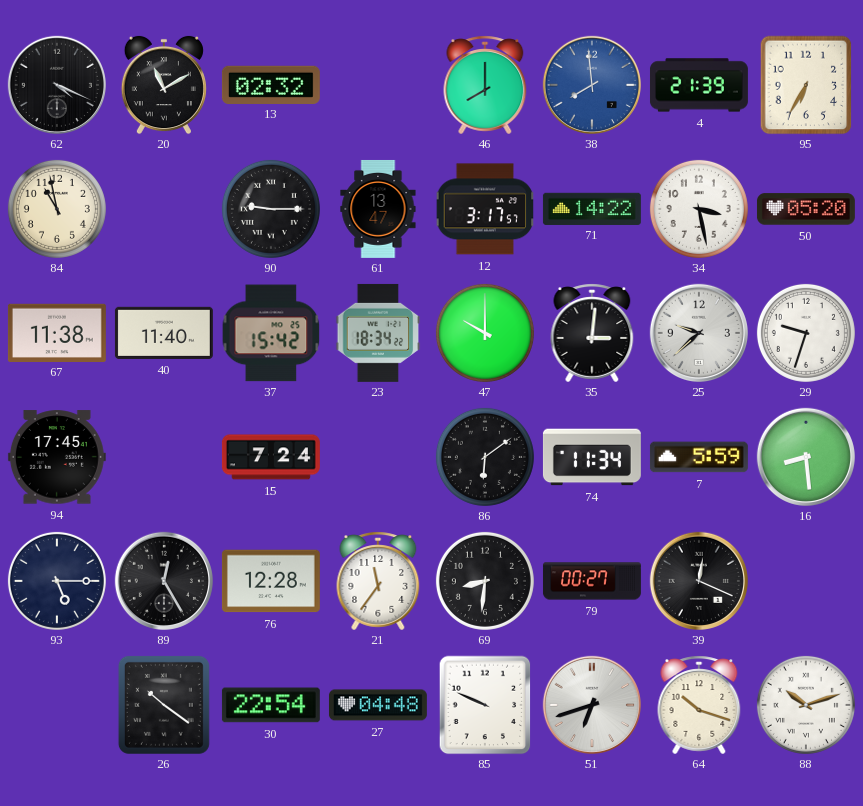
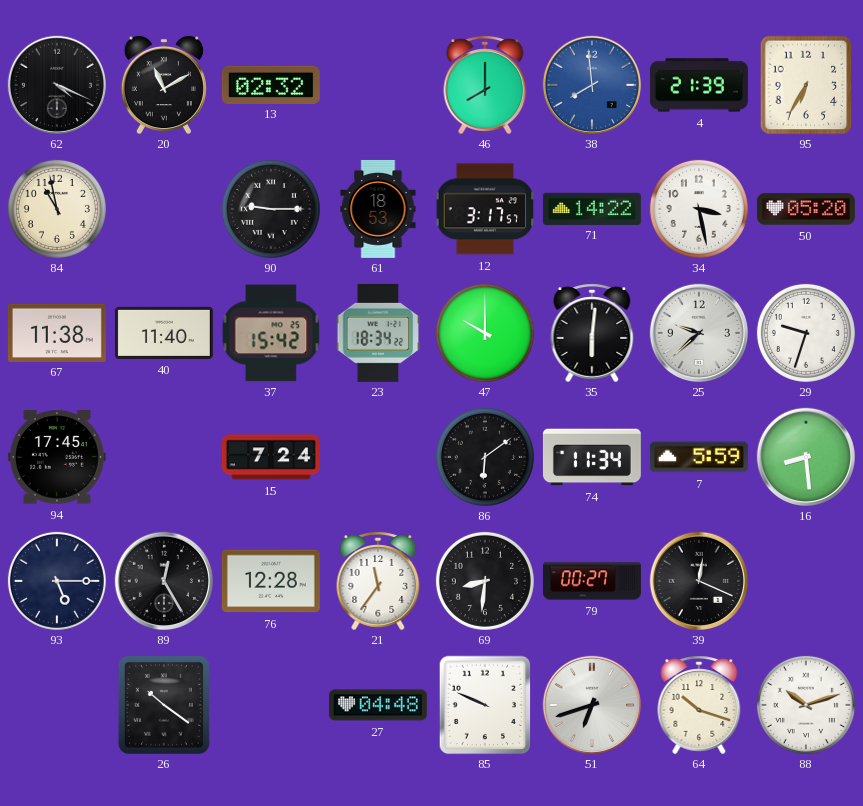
61: 13:47 -> 18:53
35: 3:01 -> 6:01
30: 22:54 -> none
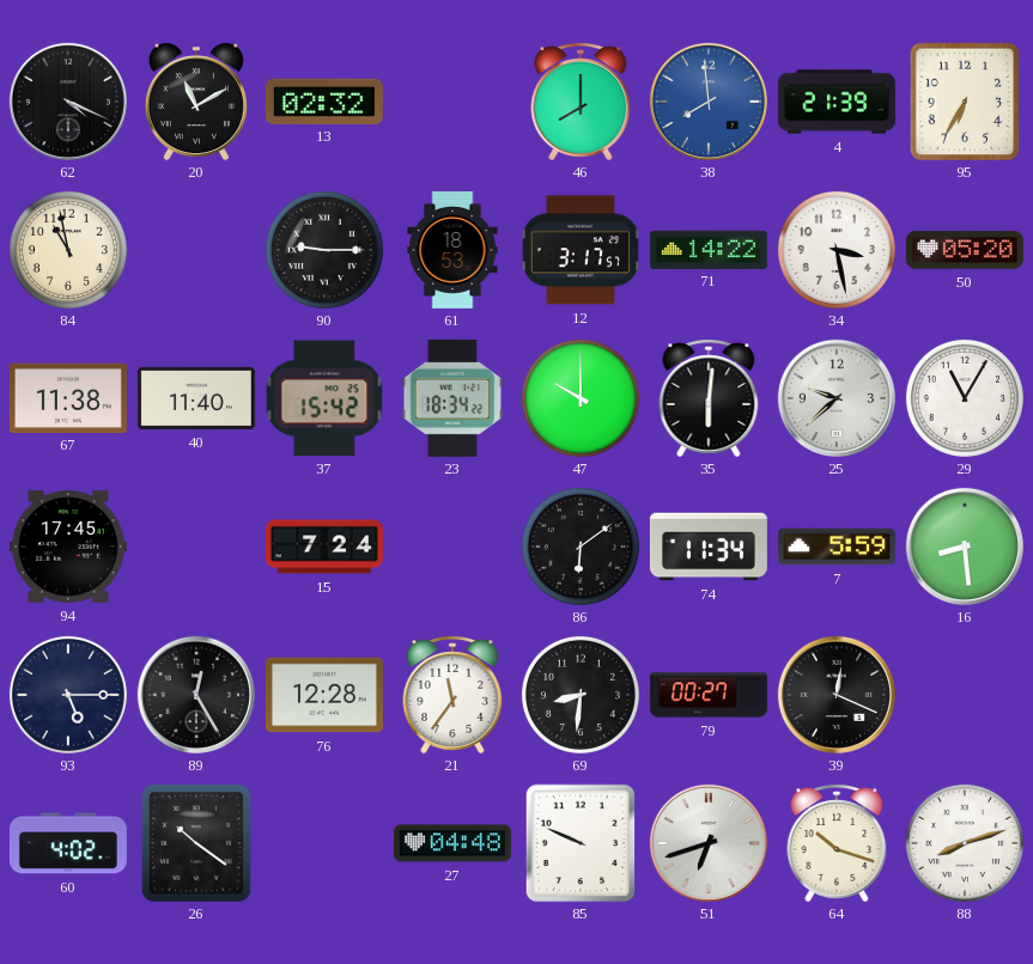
29: 9:33 -> 11:05
60: none -> 4:02
88: 10:12 -> 8:12
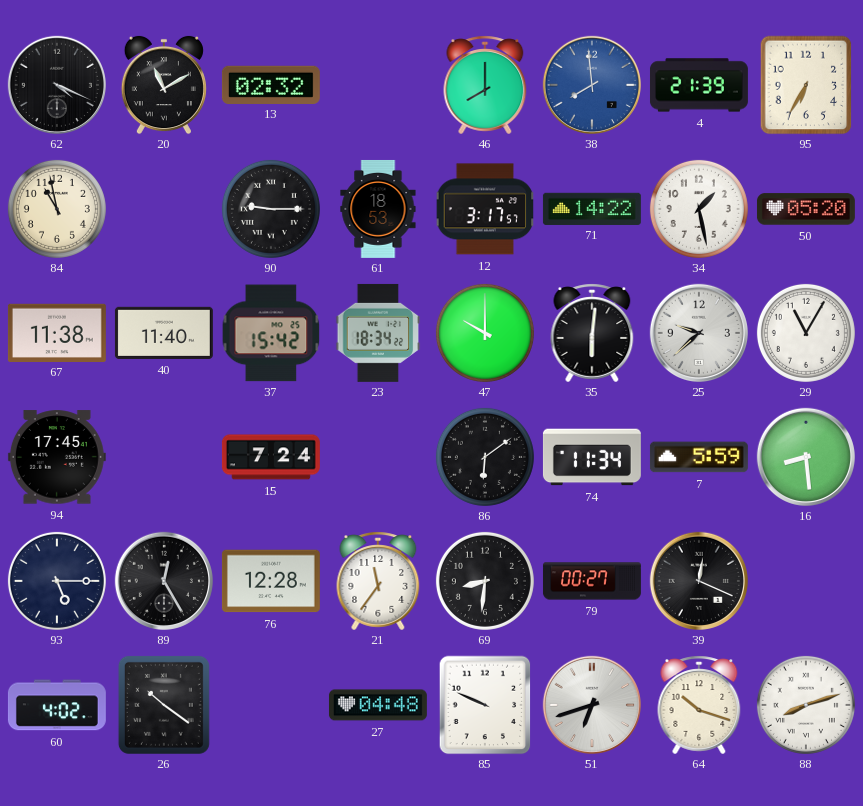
34: 3:28 -> 1:28
